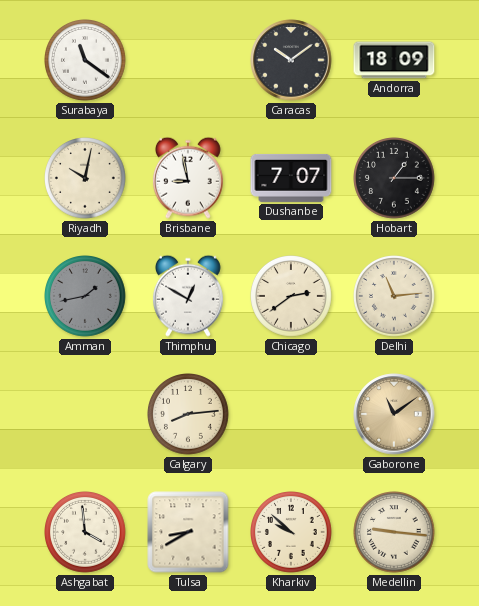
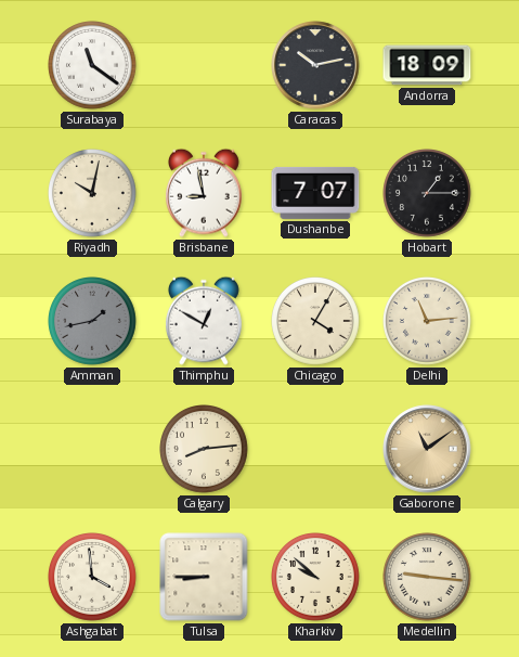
Caracas: 10:09 -> 10:13
Chicago: 2:39 -> 4:05
Tulsa: 8:40 -> 8:45
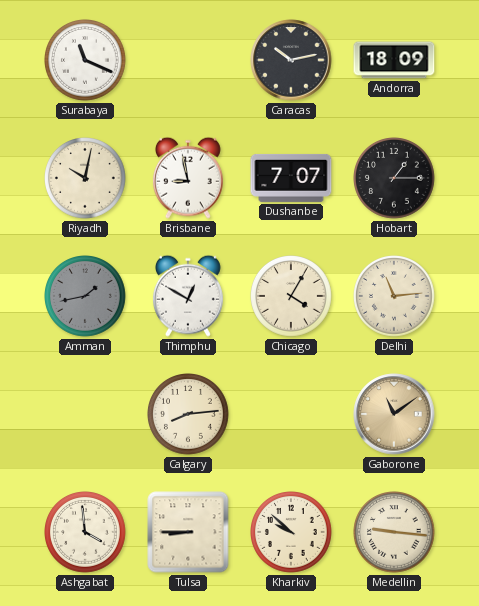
Surabaya: 11:21 -> 11:19
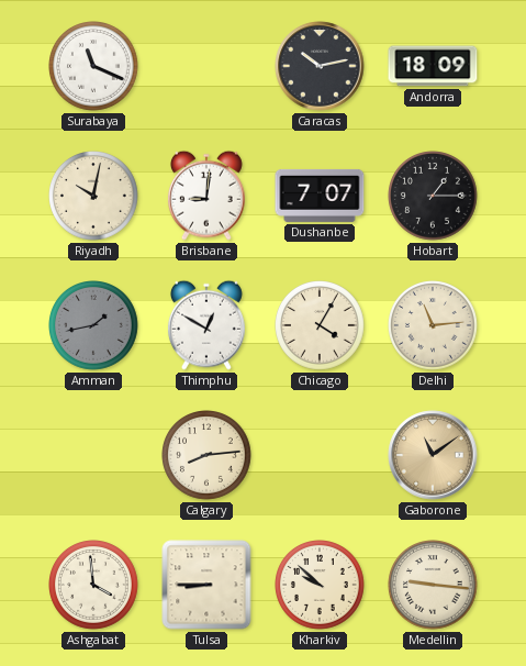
Brisbane: 8:58 -> 9:01
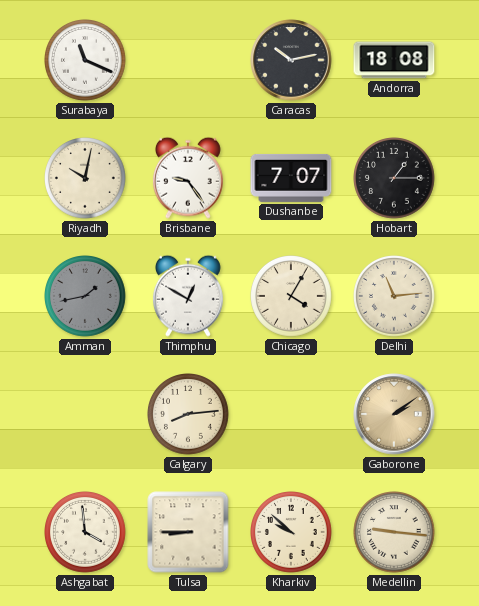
Andorra: 18:09 -> 18:08
Brisbane: 9:01 -> 9:24
Gaborone: 11:09 -> 2:09
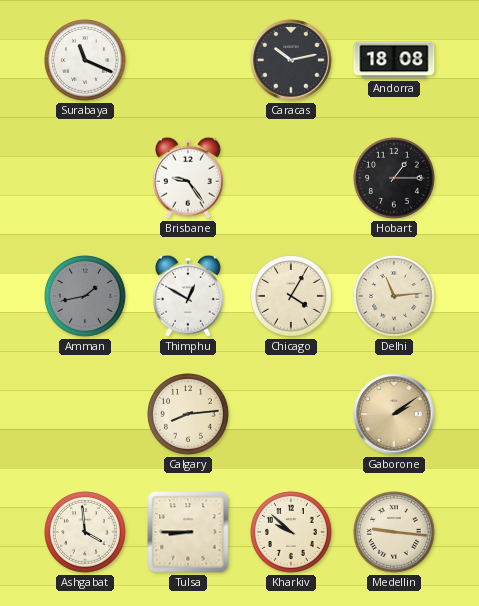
Riyadh: 10:02 -> none
Dushanbe: 7:07 -> none
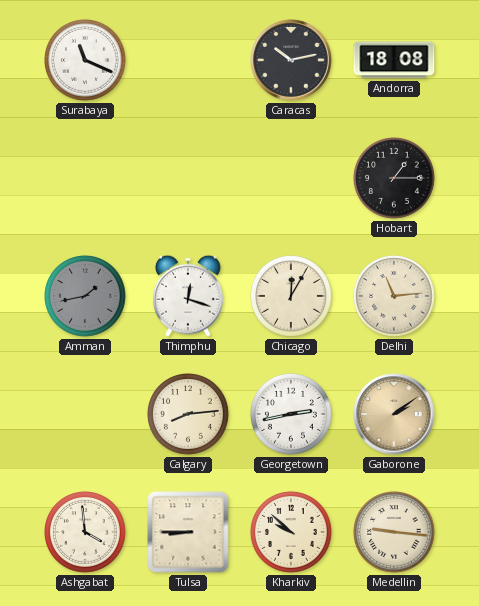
Brisbane: 9:24 -> none
Thimphu: 12:50 -> 12:18
Chicago: 4:05 -> 12:05
Georgetown: none -> 2:43
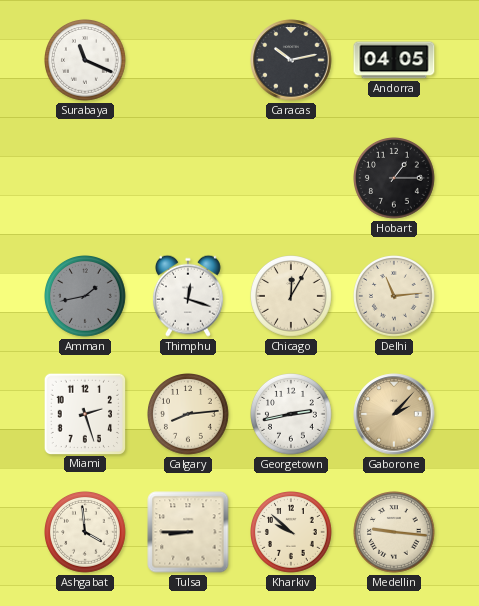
Andorra: 18:08 -> 04:05
Miami: none -> 2:27
Gaborone: 2:09 -> 2:07
